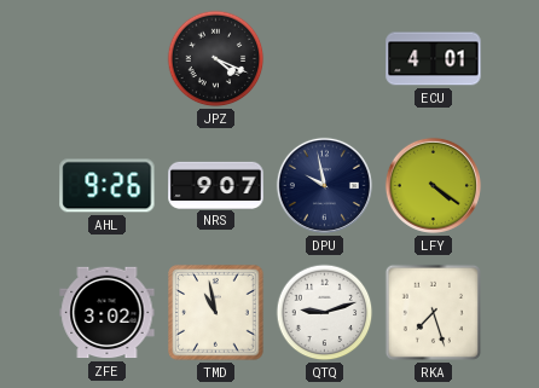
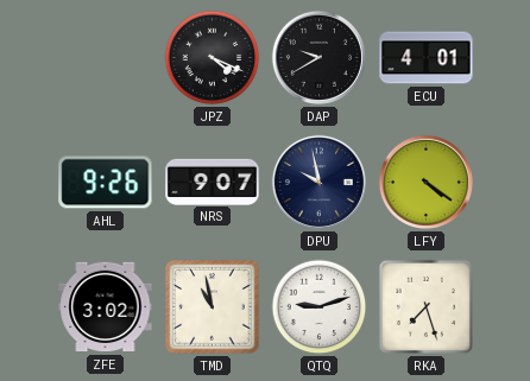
DAP: none -> 9:40
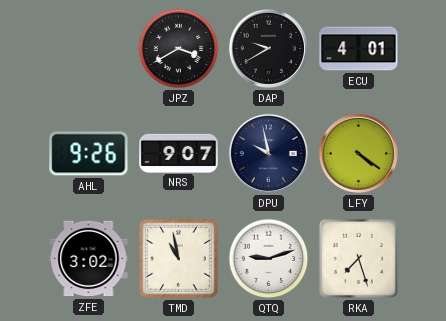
JPZ: 4:19 -> 3:40
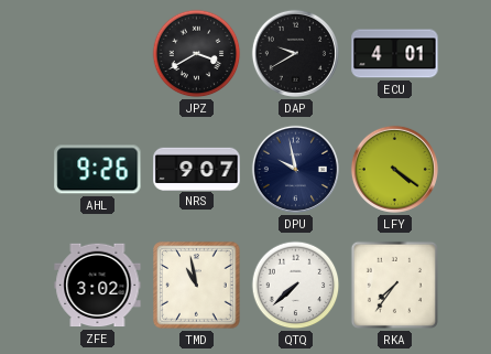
QTQ: 9:12 -> 7:38
RKA: 7:27 -> 7:36
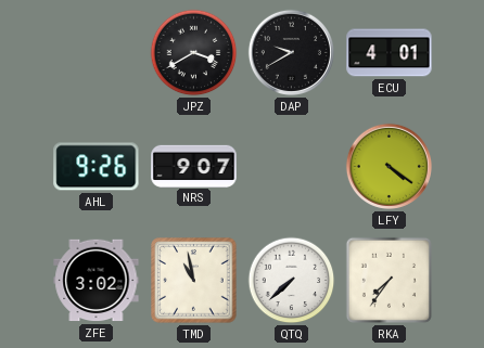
DPU: 9:58 -> none
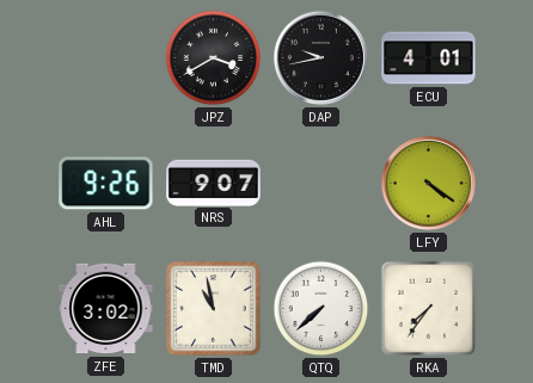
DAP: 9:40 -> 9:43
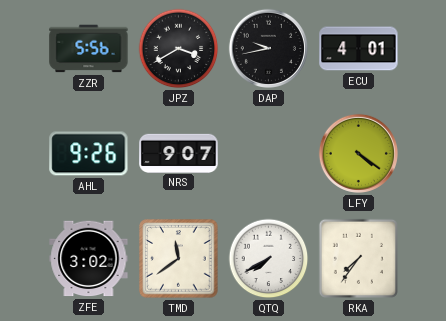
ZZR: none -> 5:56
TMD: 10:58 -> 11:39
QTQ: 7:38 -> 7:40
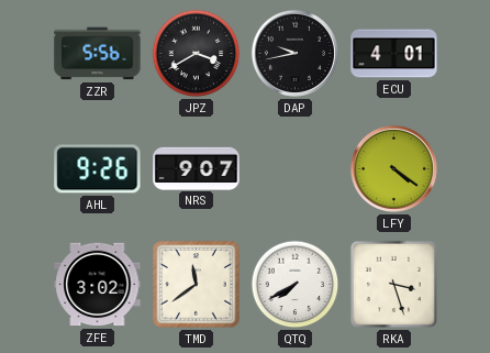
RKA: 7:36 -> 3:27
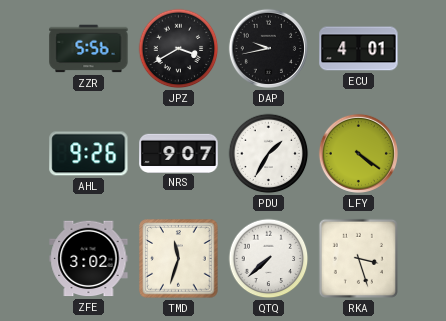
PDU: none -> 1:35
TMD: 11:39 -> 11:33
QTQ: 7:40 -> 7:38
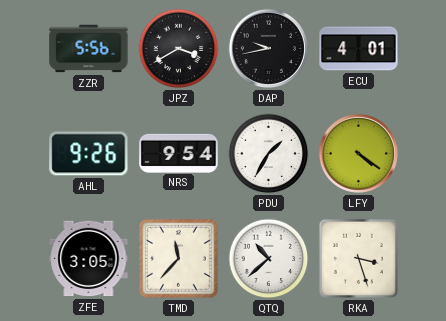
NRS: 9:07 -> 9:54
ZFE: 3:02 -> 3:05
TMD: 11:33 -> 11:37
QTQ: 7:38 -> 10:38
